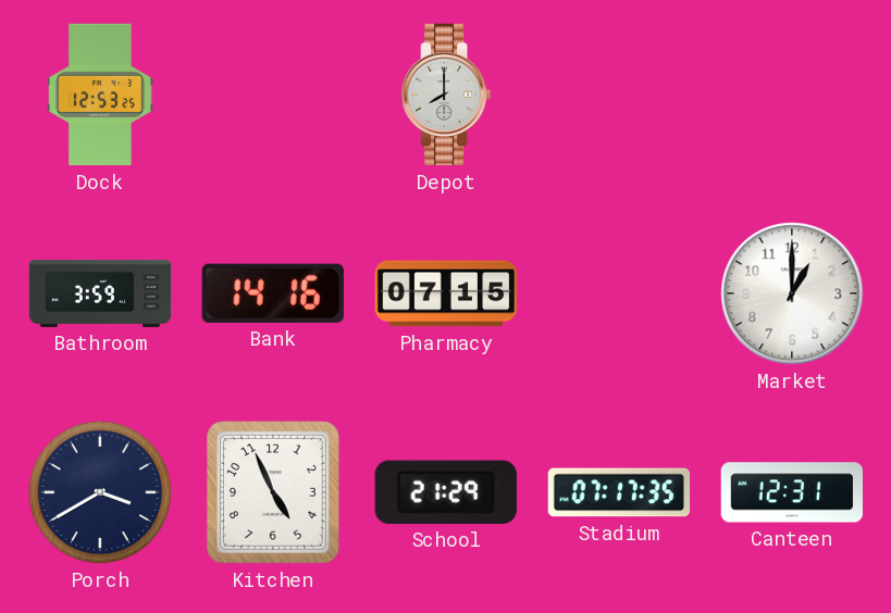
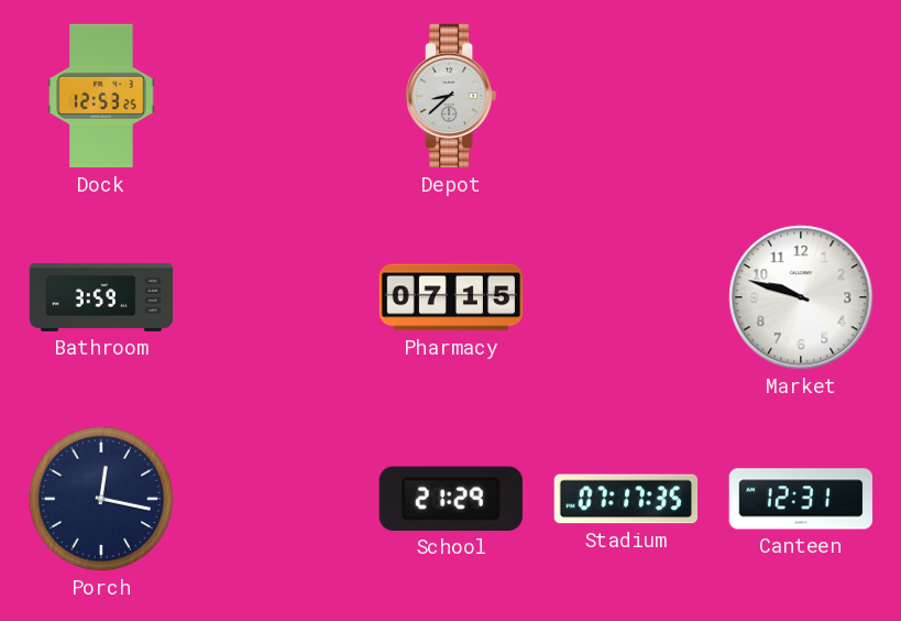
Depot: 8:00 -> 8:38
Bank: 14:16 -> none
Market: 1:00 -> 9:48
Porch: 3:40 -> 12:17
Kitchen: 4:56 -> none
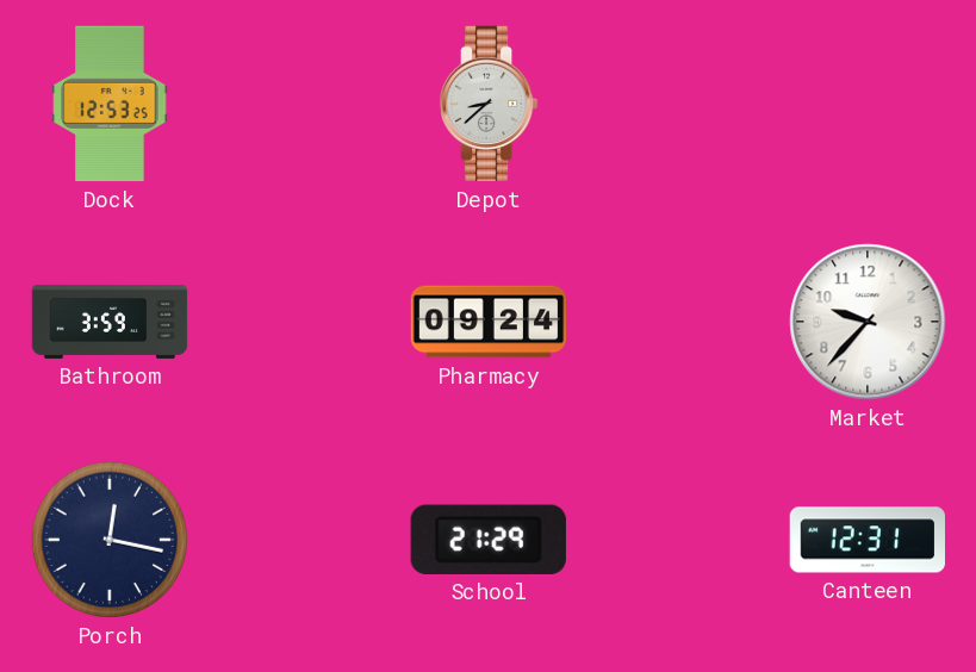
Pharmacy: 07:15 -> 09:24
Market: 9:48 -> 9:37
Stadium: 07:17 -> none
